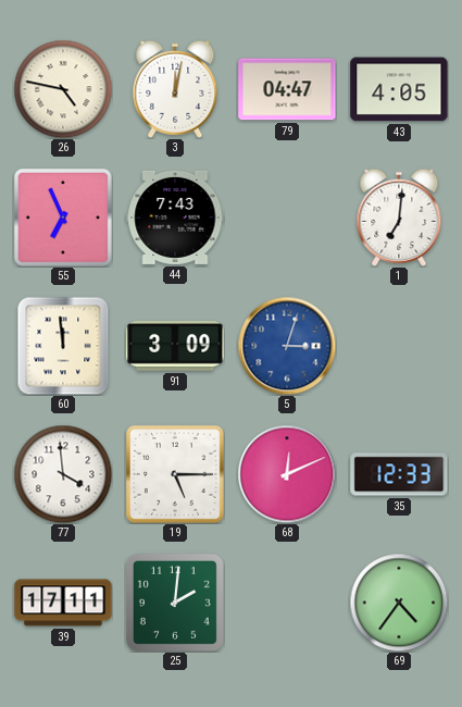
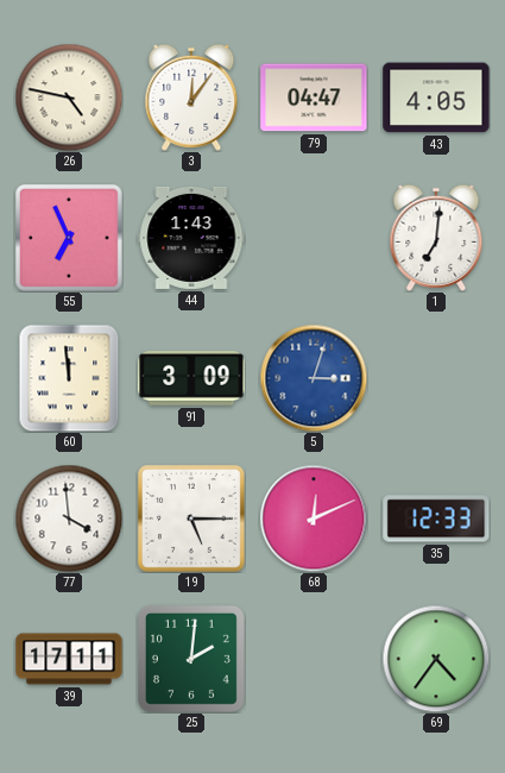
3: 12:02 -> 12:06
44: 7:43 -> 1:43
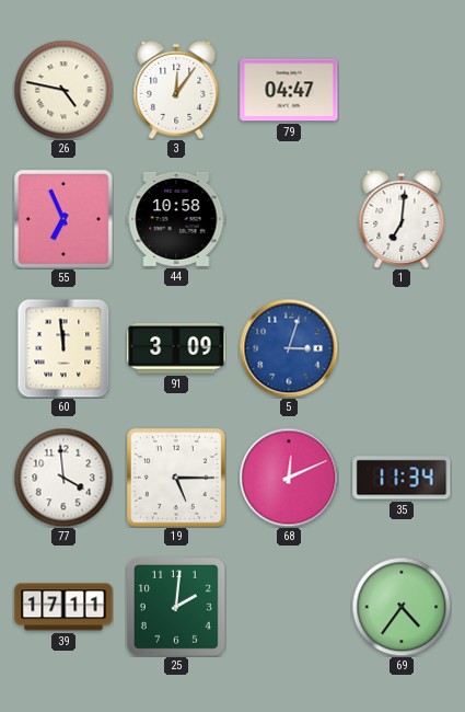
43: 4:05 -> none
44: 1:43 -> 10:58
35: 12:33 -> 11:34
